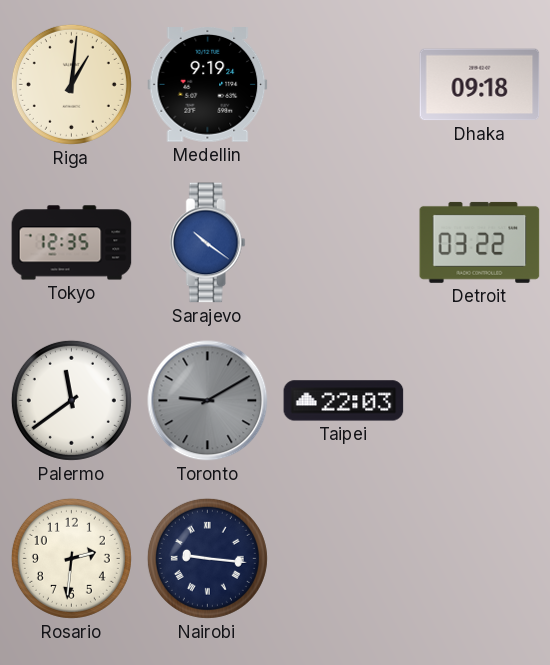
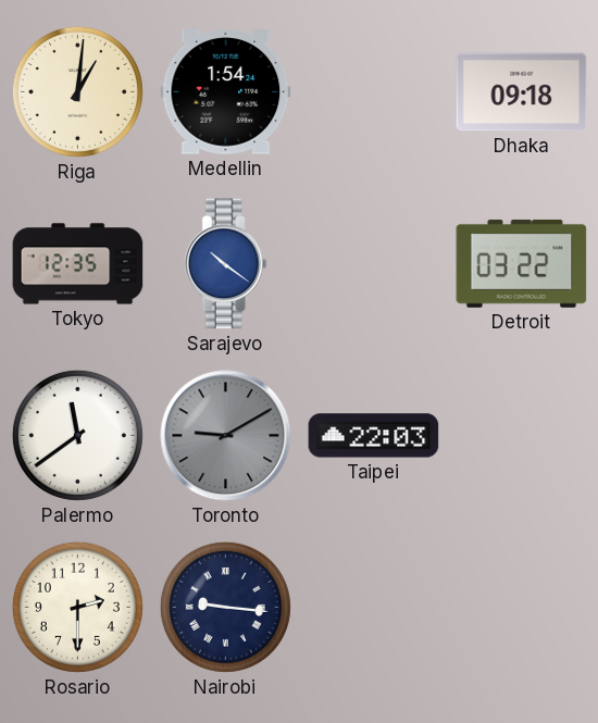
Medellin: 9:19 -> 1:54
Rosario: 2:31 -> 2:30
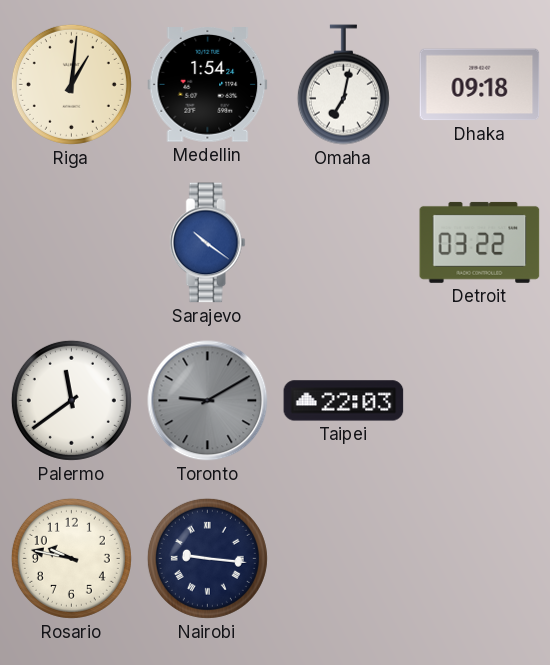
Omaha: none -> 7:02
Tokyo: 12:35 -> none
Rosario: 2:30 -> 9:47
